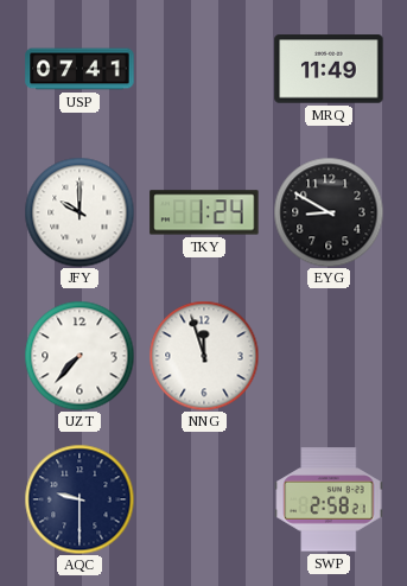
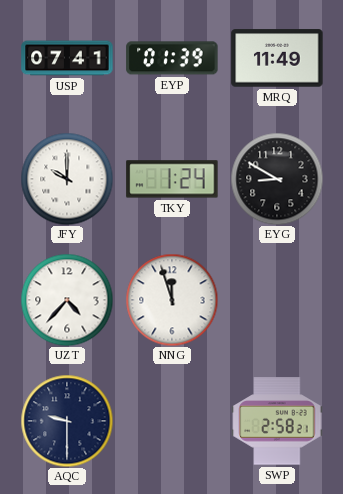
EYP: none -> 01:39
UZT: 7:37 -> 4:37
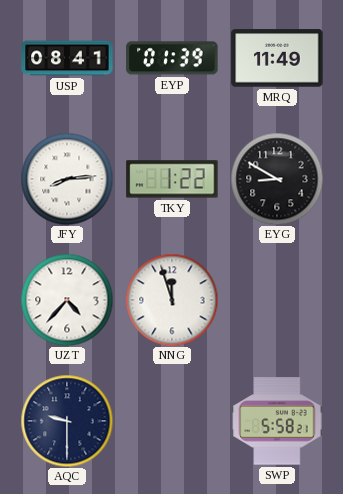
USP: 07:41 -> 08:41
JFY: 10:00 -> 8:14
TKY: 1:24 -> 1:22
SWP: 2:58 -> 5:58
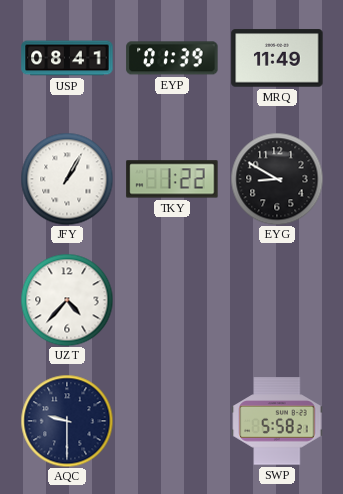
JFY: 8:14 -> 1:05
NNG: 11:57 -> none
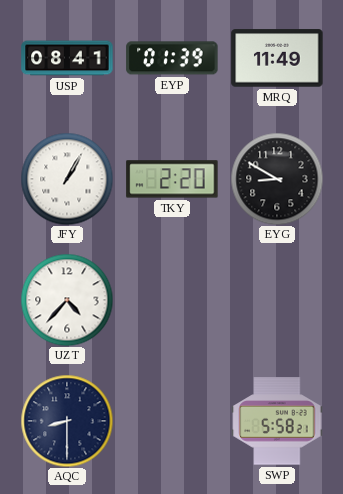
TKY: 1:22 -> 2:20
AQC: 9:30 -> 8:30
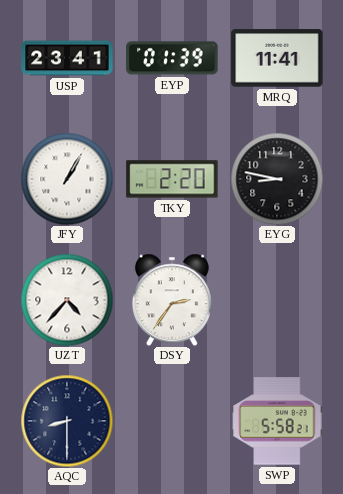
USP: 08:41 -> 23:41
MRQ: 11:49 -> 11:41
EYG: 8:50 -> 8:47
DSY: none -> 2:36
